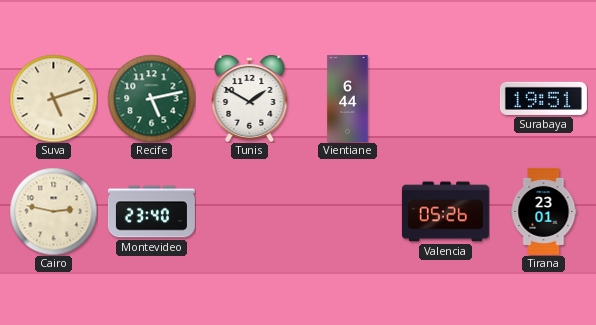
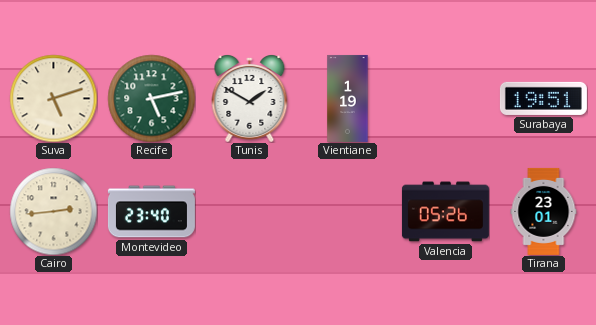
Vientiane: 6:44 -> 1:19
Cairo: 2:47 -> 2:44
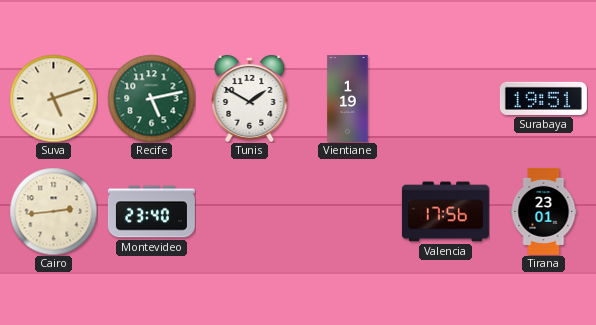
Valencia: 05:26 -> 17:56
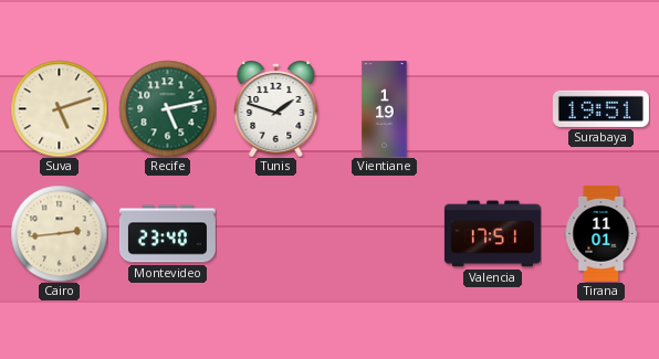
Tunis: 1:50 -> 1:48
Valencia: 17:56 -> 17:51
Tirana: 23:01 -> 11:01
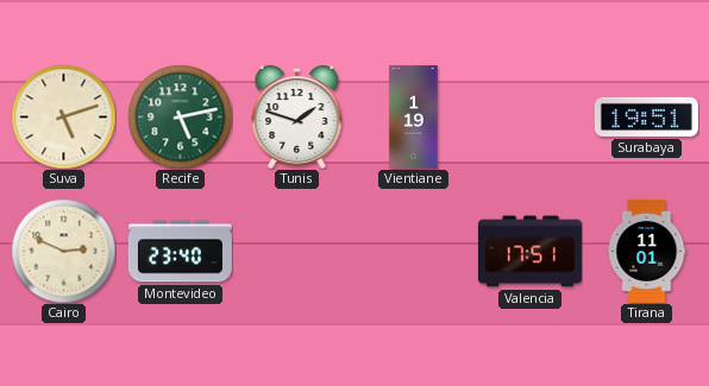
Cairo: 2:44 -> 2:49
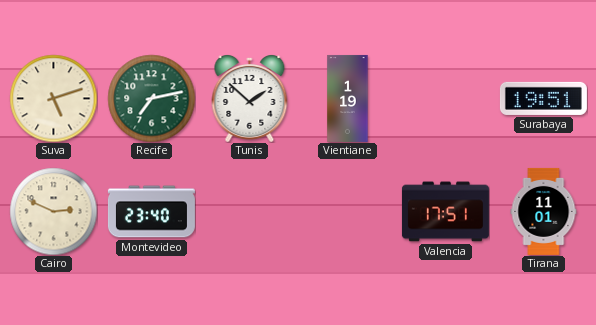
Recife: 5:13 -> 7:13
Tunis: 1:48 -> 1:52
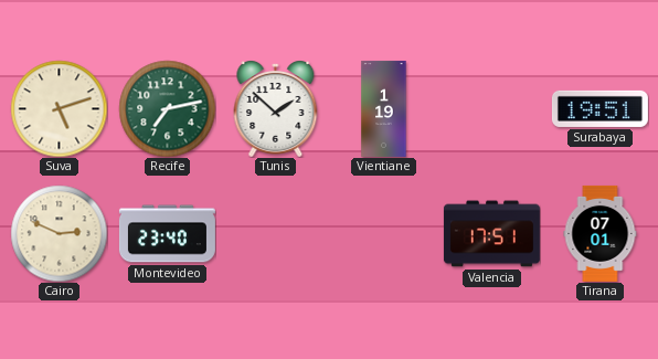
Tirana: 11:01 -> 07:01
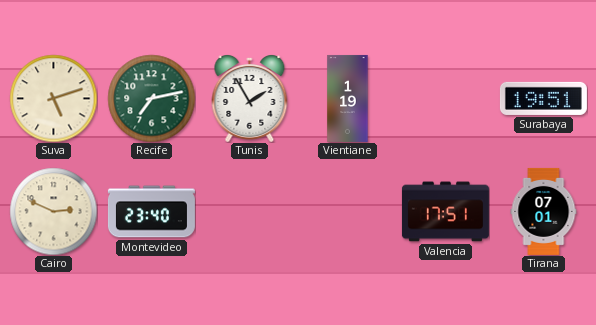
Tunis: 1:52 -> 1:55
